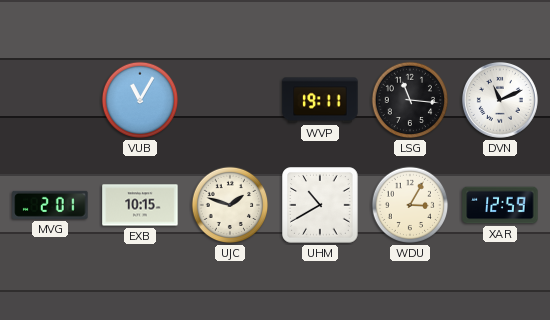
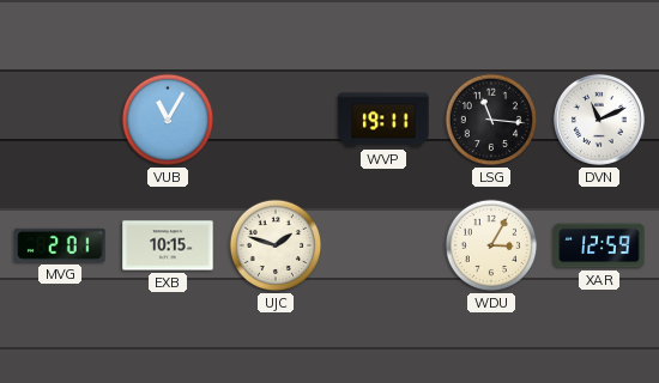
UHM: 10:40 -> none
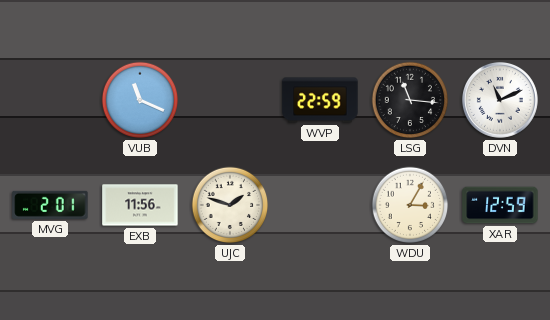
VUB: 11:05 -> 11:19
WVP: 19:11 -> 22:59
EXB: 10:15 -> 11:56
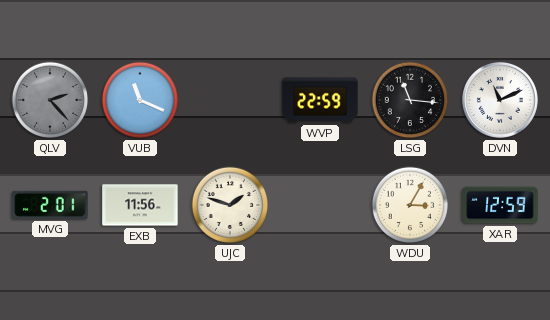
QLV: none -> 2:23
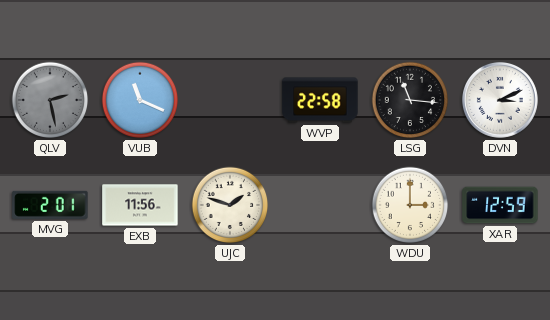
QLV: 2:23 -> 2:28
WVP: 22:59 -> 22:58
DVN: 11:11 -> 3:11
WDU: 3:05 -> 3:00
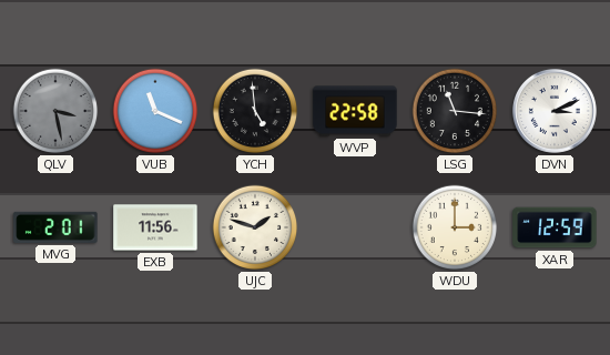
QLV: 2:28 -> 3:28
YCH: none -> 4:59
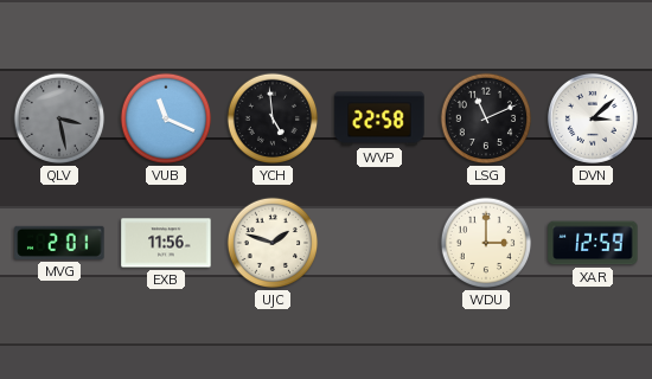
LSG: 11:16 -> 11:11
DVN: 3:11 -> 3:08
